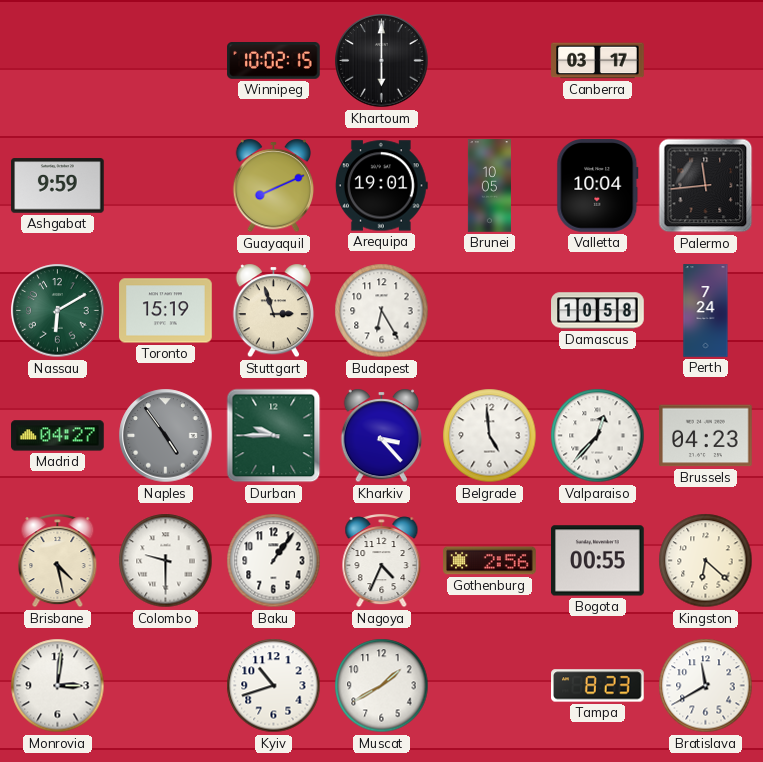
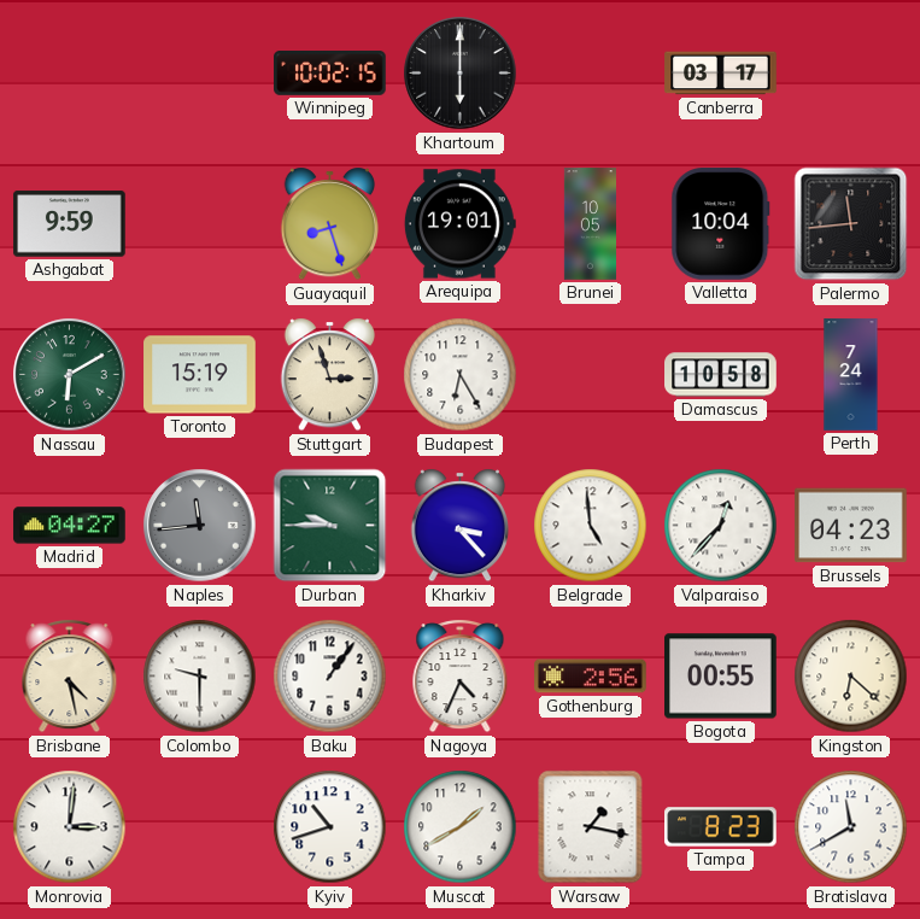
Guayaquil: 8:11 -> 8:27
Naples: 4:54 -> 11:44
Warsaw: none -> 1:17
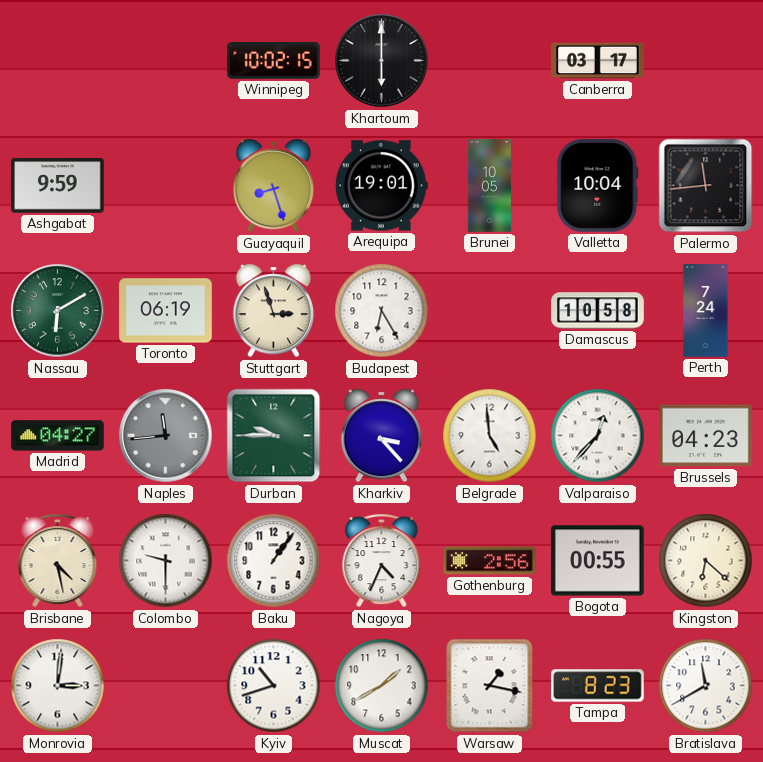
Toronto: 15:19 -> 06:19
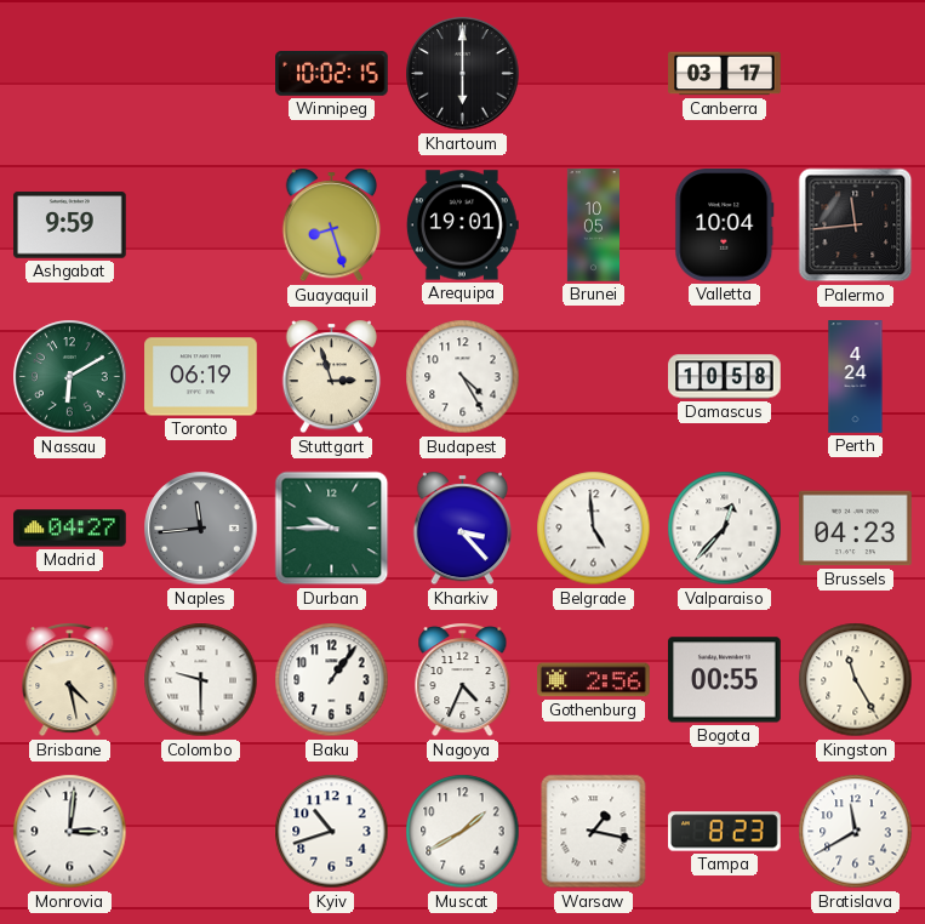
Budapest: 6:25 -> 4:25
Perth: 7:24 -> 4:24
Kingston: 6:22 -> 11:25
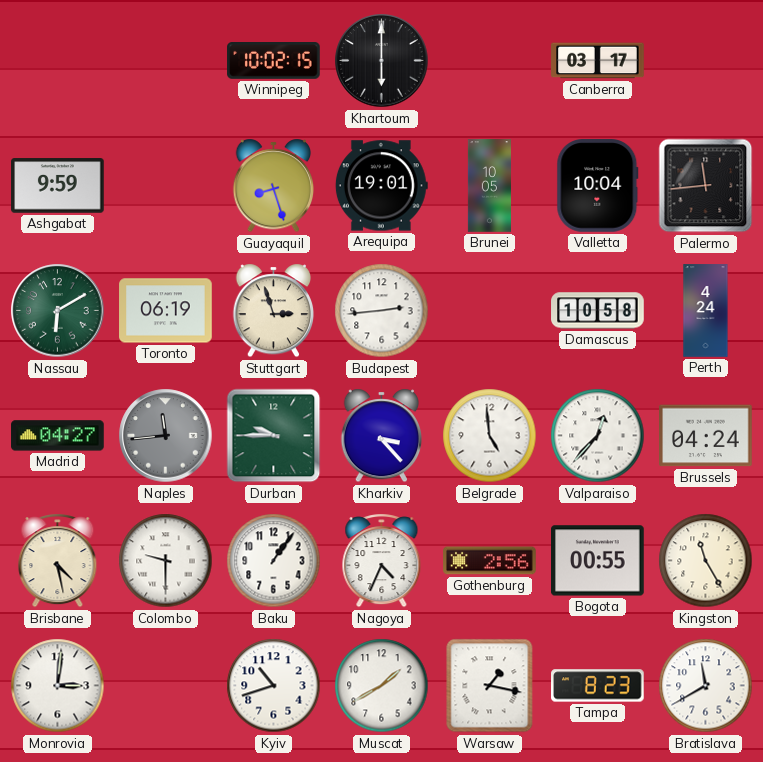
Budapest: 4:25 -> 2:44
Brussels: 04:23 -> 04:24
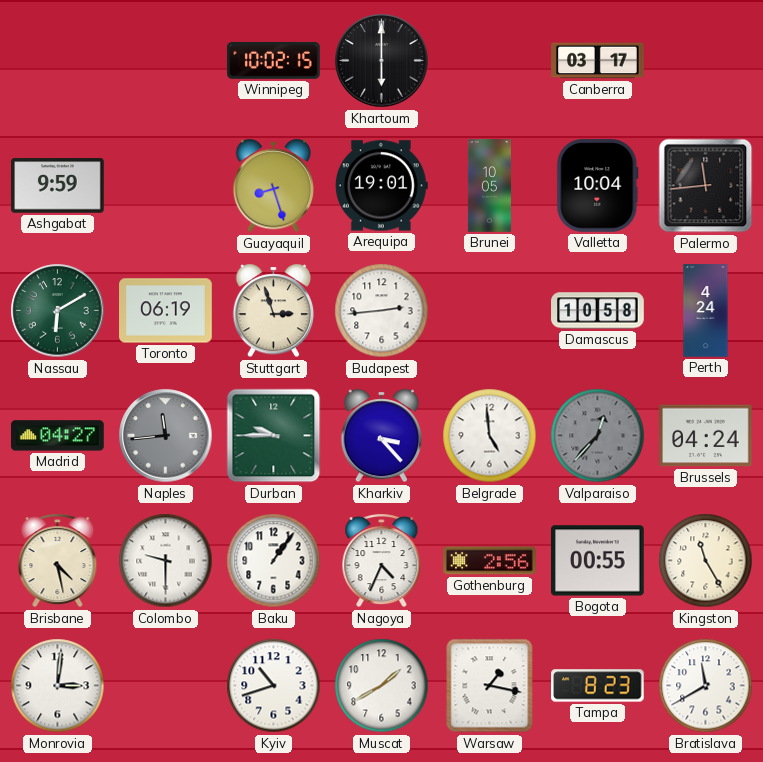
Valparaiso dial: white -> grey
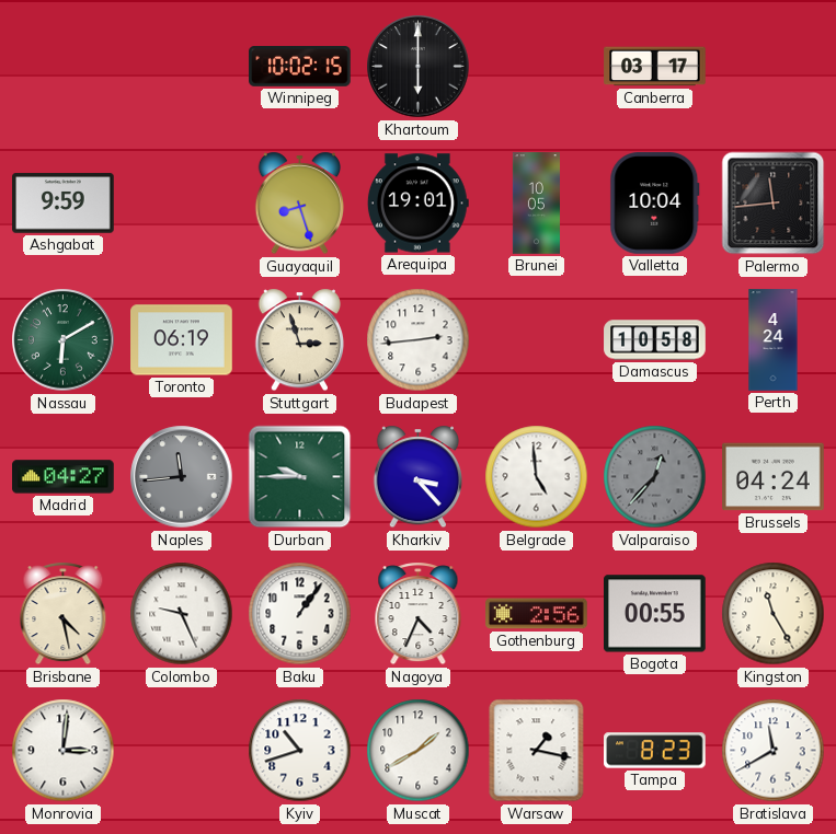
Colombo: 9:30 -> 9:26
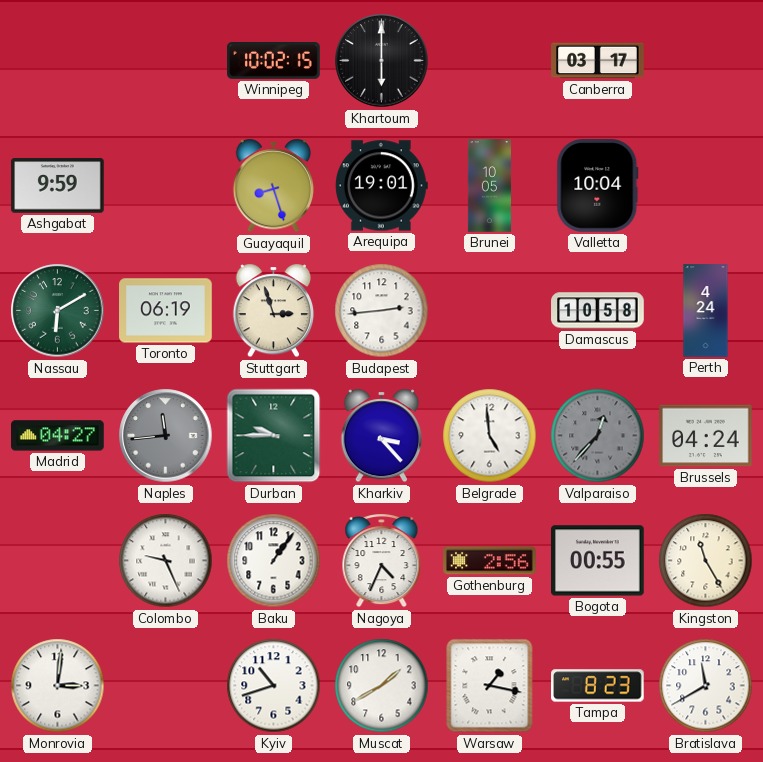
Palermo: 11:44 -> none
Brisbane: 4:28 -> none
